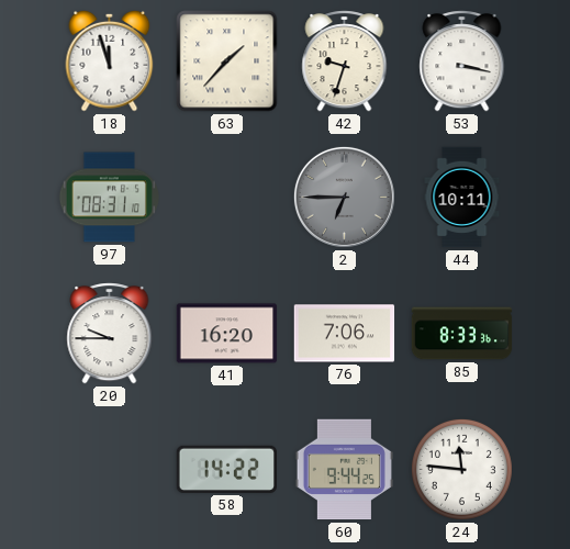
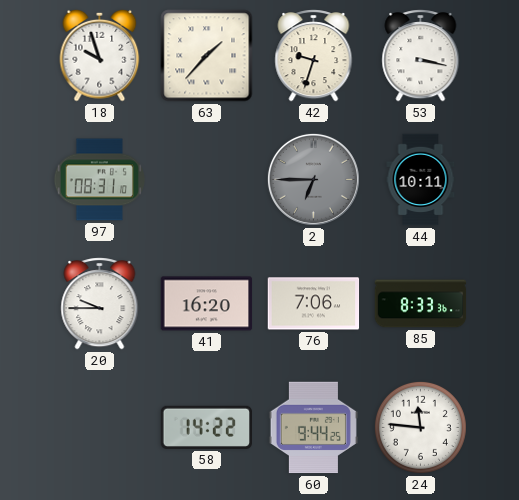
18: 11:57 -> 9:57
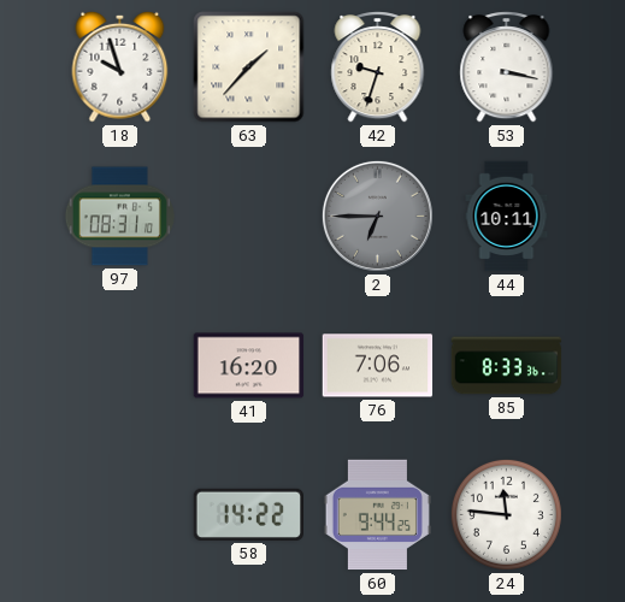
20: 9:45 -> none
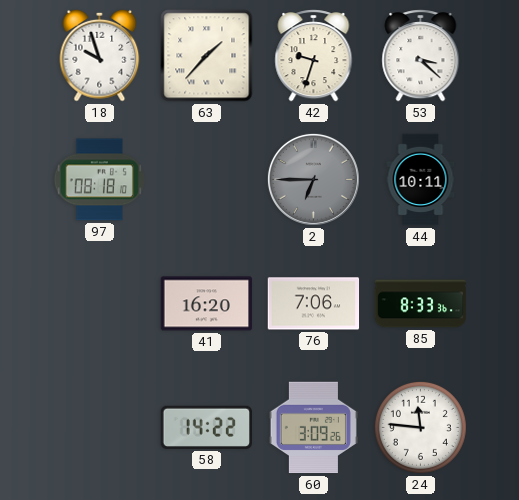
53: 3:17 -> 3:22
97: 08:31 -> 08:18
60: 9:44 -> 3:09
